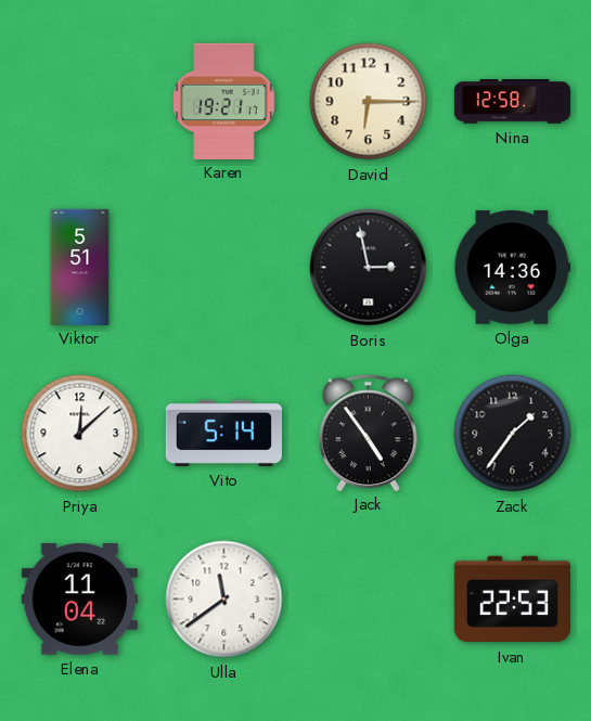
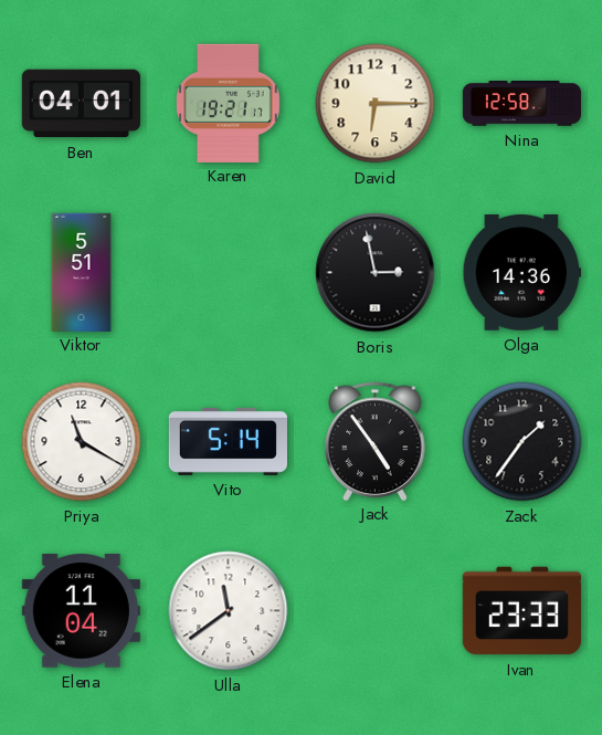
Ben: none -> 04:01
Priya: 12:08 -> 11:20
Ivan: 22:53 -> 23:33
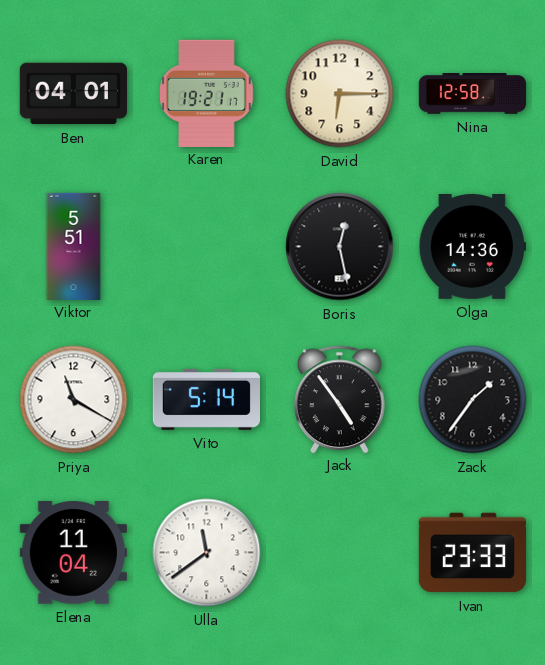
Boris: 2:58 -> 12:28
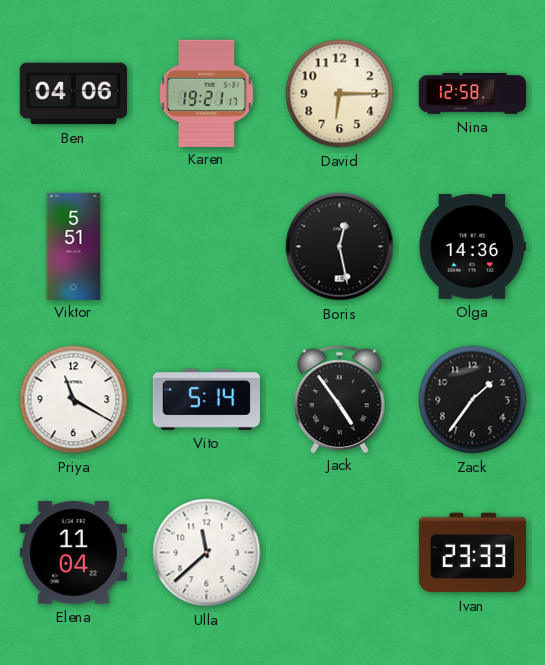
Ben: 04:01 -> 04:06
Ulla: 11:39 -> 11:38
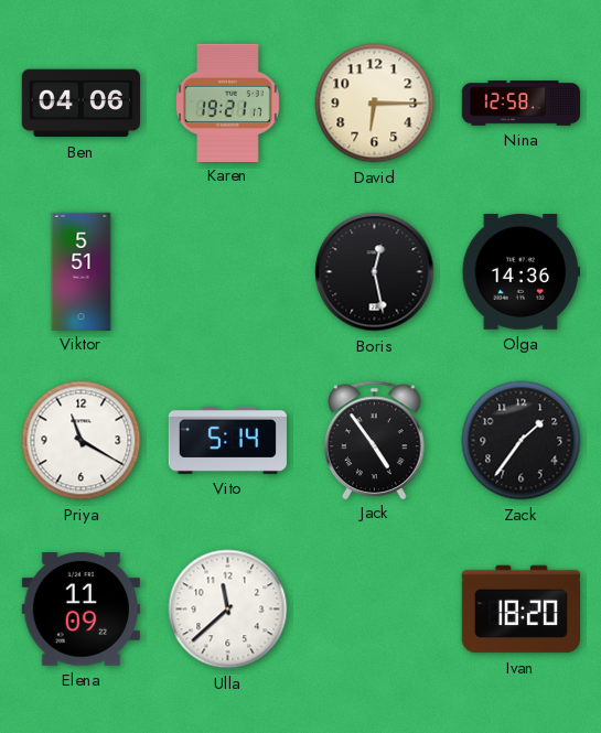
Elena: 11:04 -> 11:09
Ivan: 23:33 -> 18:20
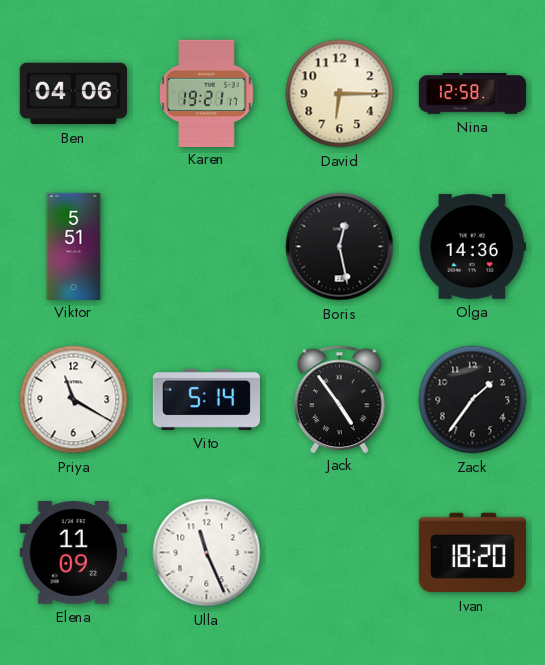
Ulla: 11:38 -> 11:26
